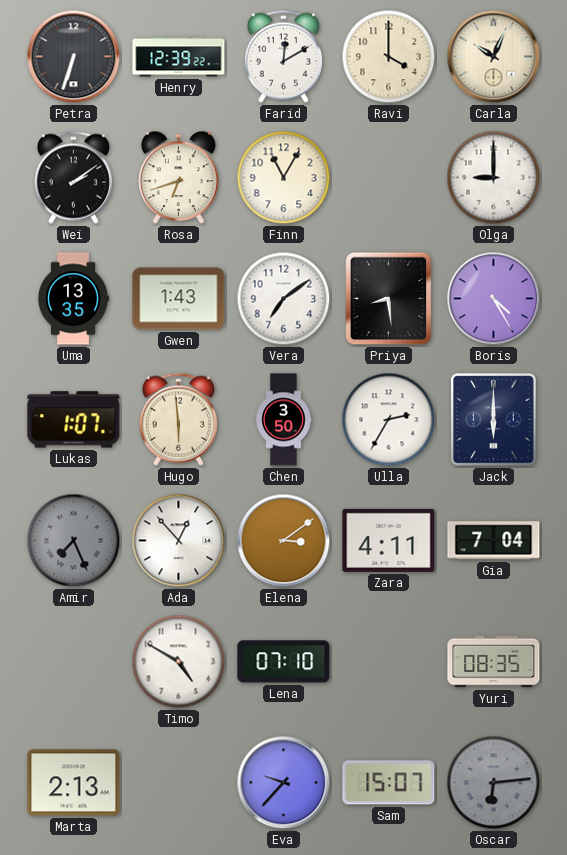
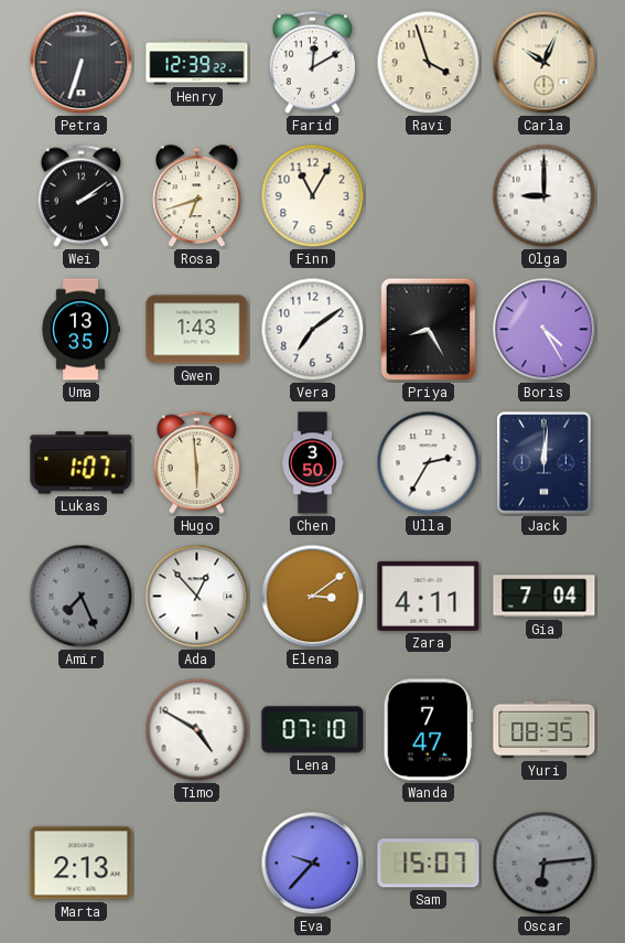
Ravi: 4:00 -> 3:57
Priya: 8:29 -> 8:25
Jack: 6:00 -> 12:01
Wanda: none -> 7:47
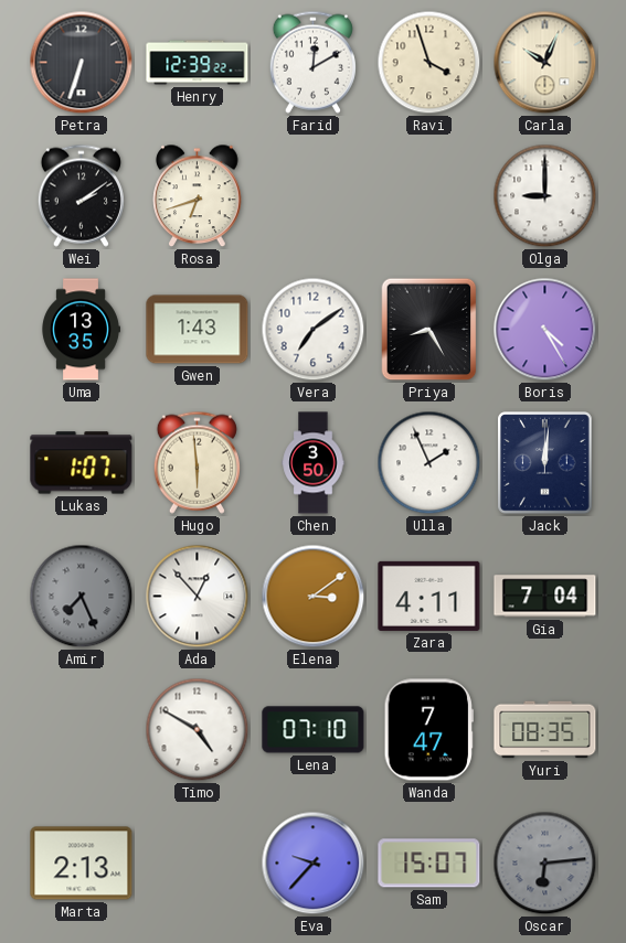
Finn: 11:05 -> none
Ulla: 2:35 -> 1:56
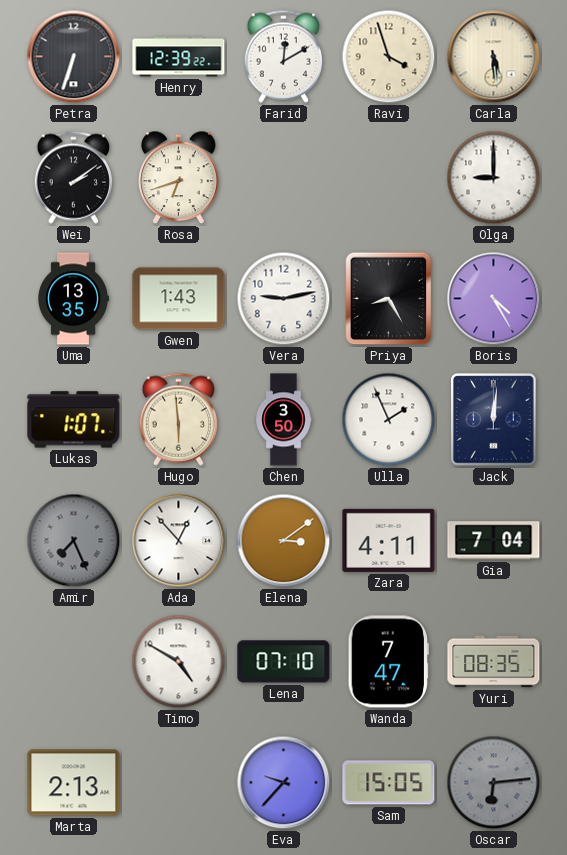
Carla: 10:04 -> 5:29
Vera: 7:09 -> 9:13
Sam: 15:07 -> 15:05
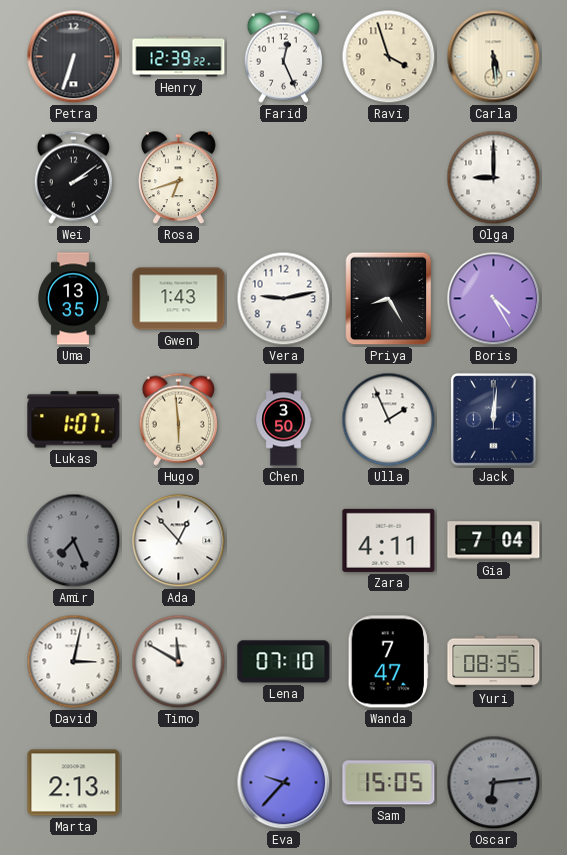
Farid: 12:10 -> 12:26
Elena: 3:09 -> none
David: none -> 3:02
Timo: 4:50 -> 11:50
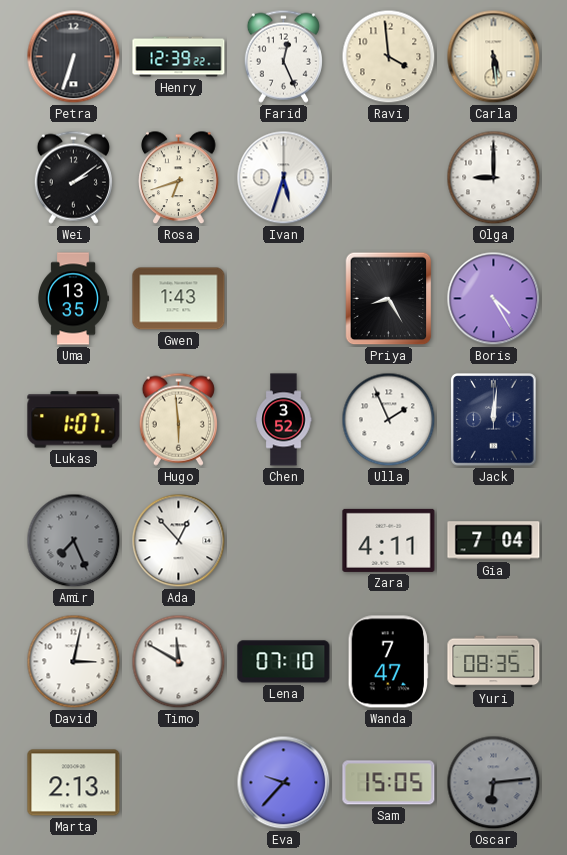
Ravi: 3:57 -> 3:59
Ivan: none -> 5:33
Vera: 9:13 -> none
Chen: 3:50 -> 3:52
